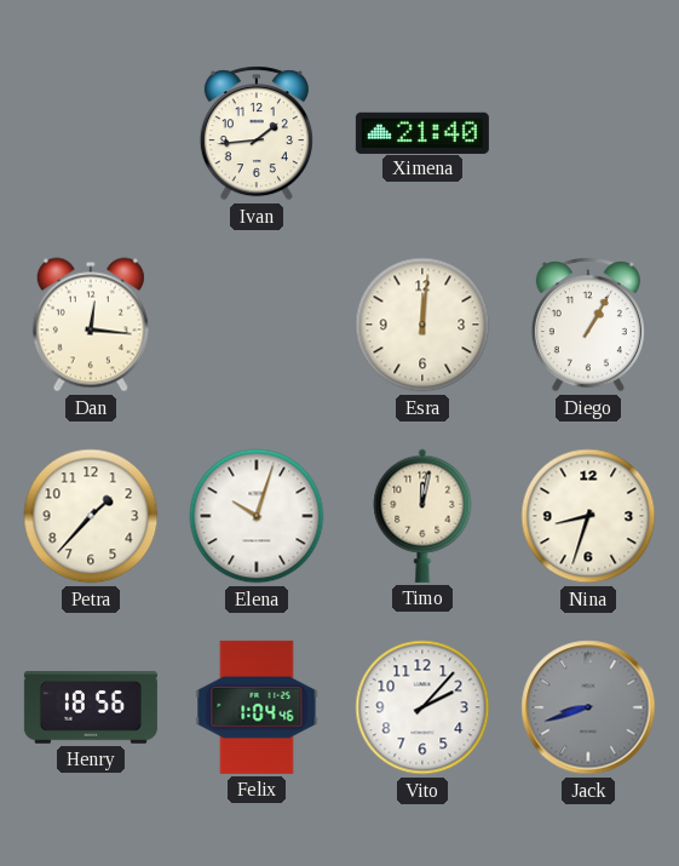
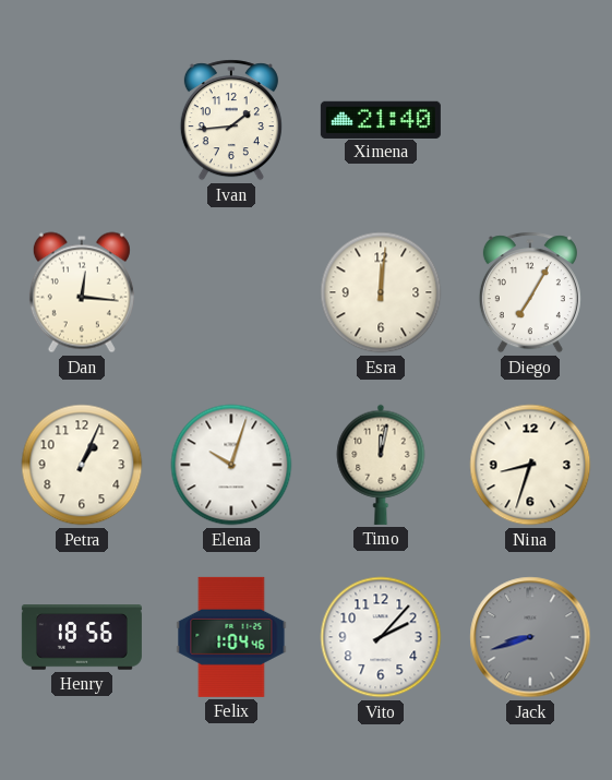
Diego: 1:05 -> 7:05
Petra: 1:37 -> 1:04
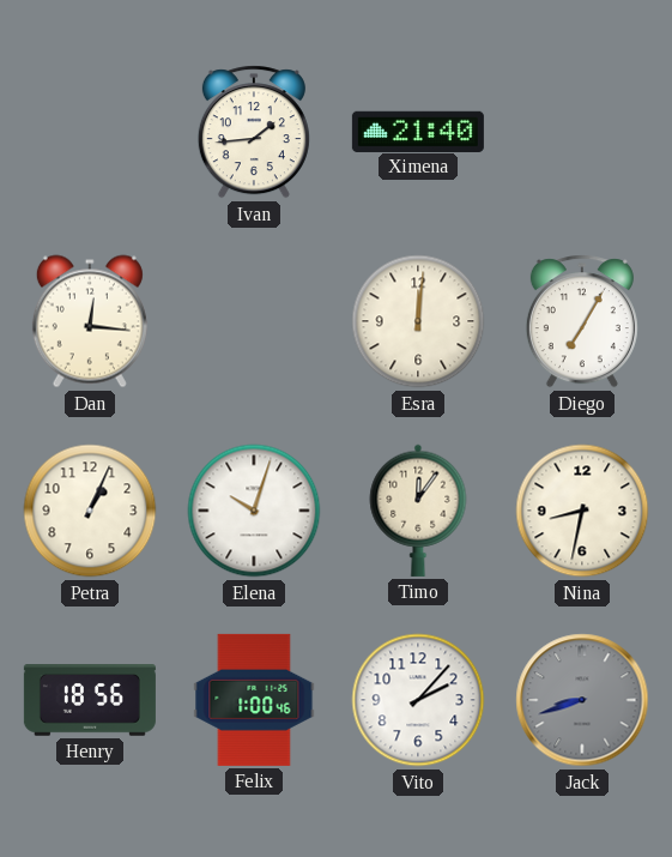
Timo: 12:02 -> 12:06
Nina: 8:33 -> 8:32
Felix: 1:04 -> 1:00
